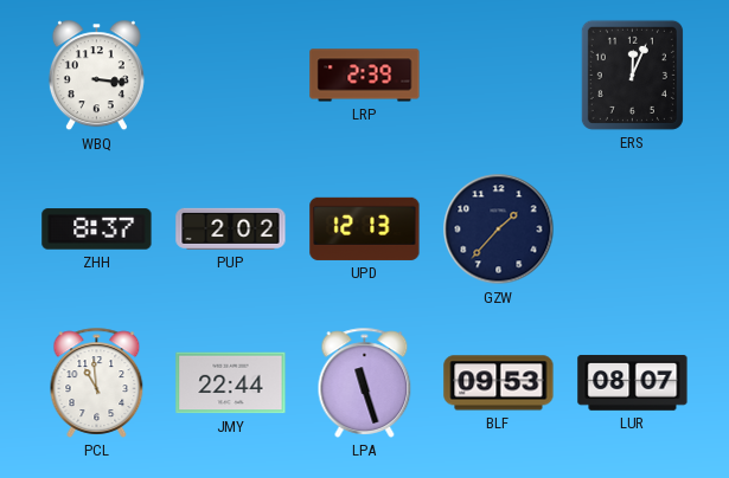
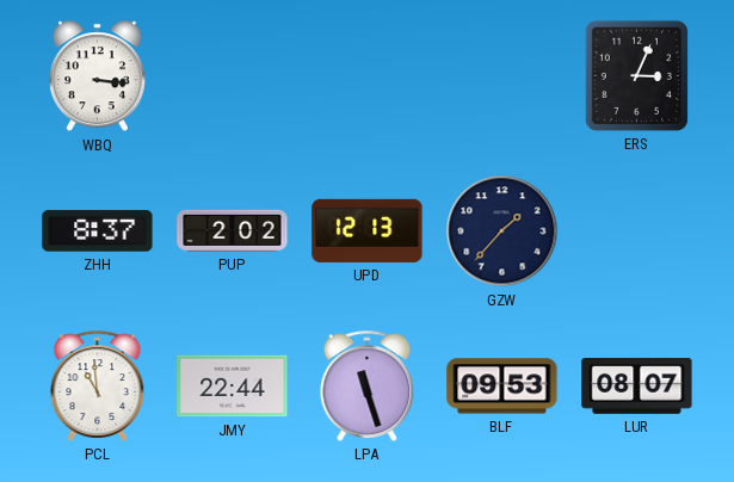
LRP: 2:39 -> none
ERS: 12:04 -> 3:04
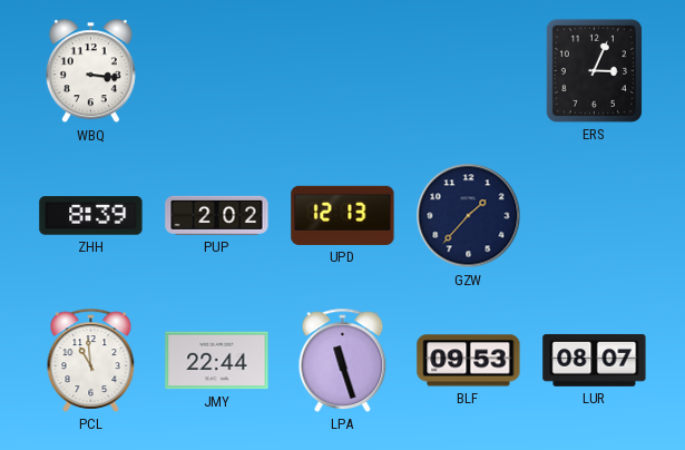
ZHH: 8:37 -> 8:39
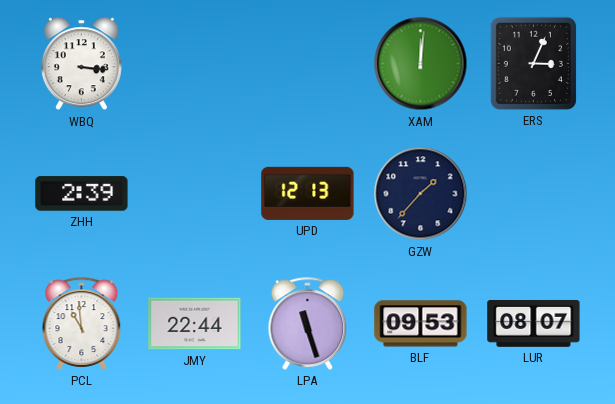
XAM: none -> 12:01
ZHH: 8:39 -> 2:39
PUP: 2:02 -> none
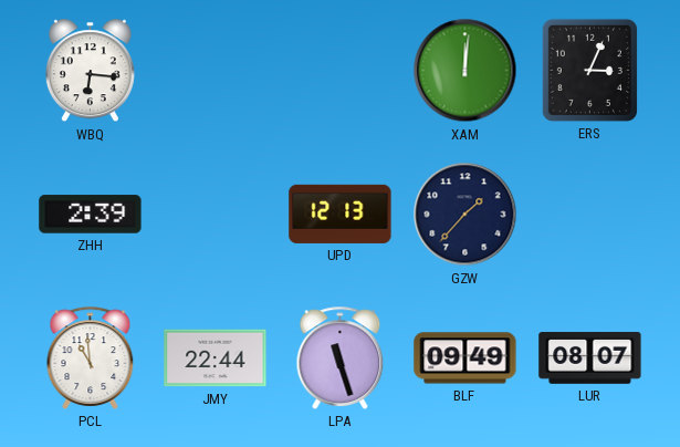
WBQ: 3:16 -> 6:16
BLF: 09:53 -> 09:49
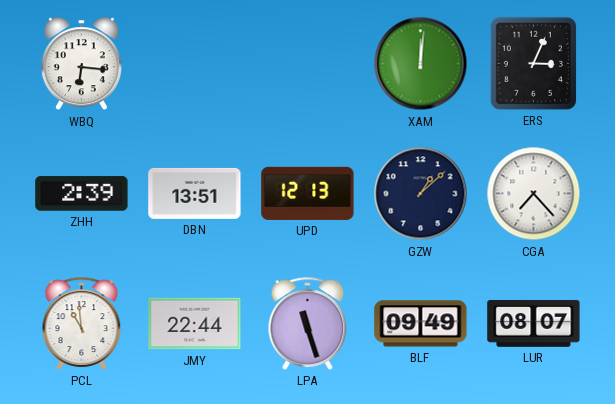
DBN: none -> 13:51
GZW: 1:37 -> 1:08
CGA: none -> 7:23
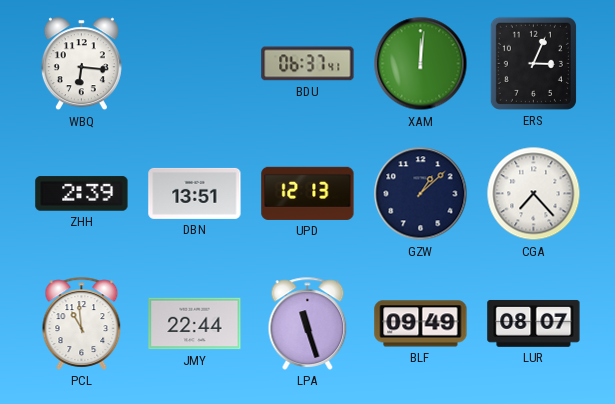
BDU: none -> 06:37
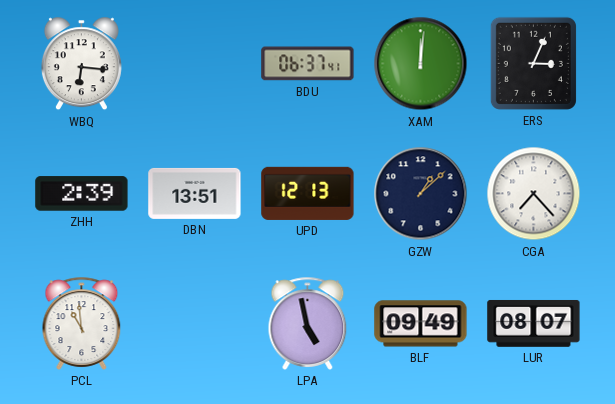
JMY: 22:44 -> none
LPA: 11:27 -> 4:58
